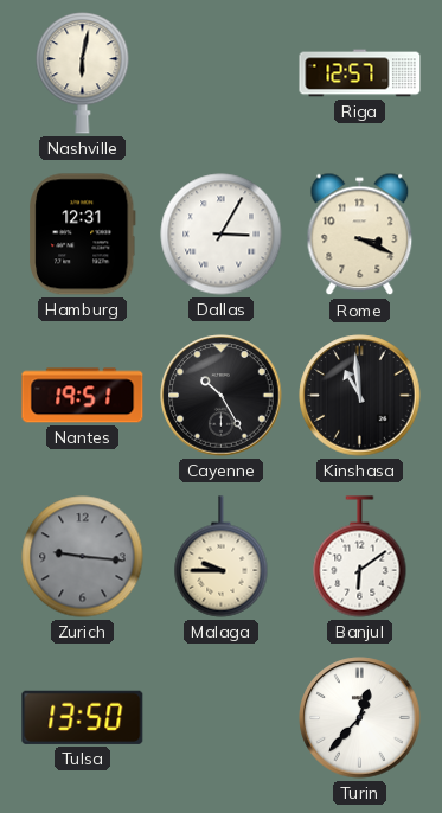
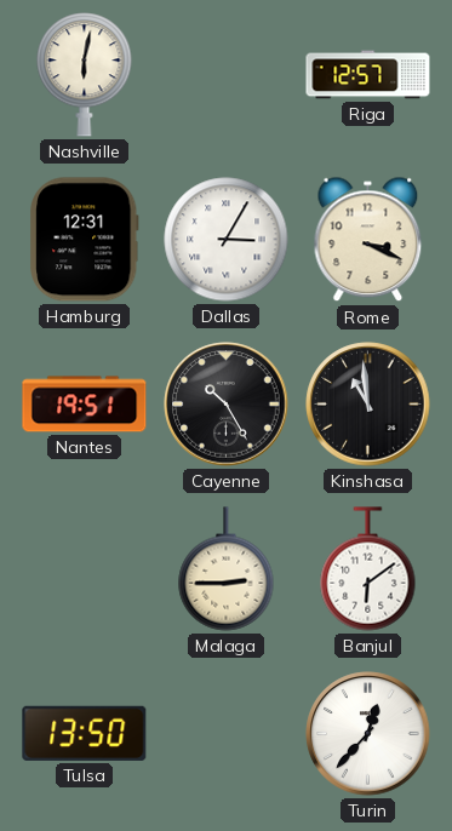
Zurich: 9:16 -> none
Malaga: 9:45 -> 2:45
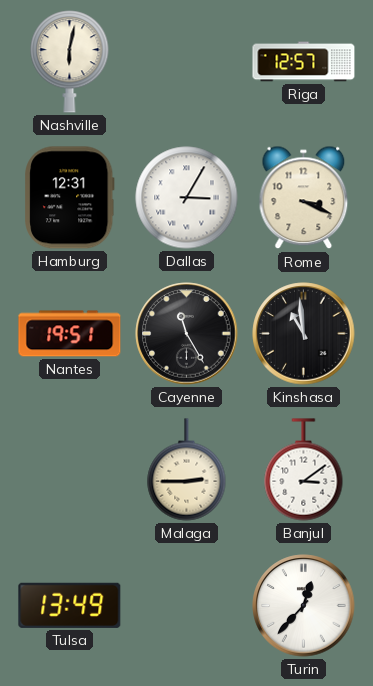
Cayenne: 10:25 -> 11:25
Banjul: 6:09 -> 3:09
Tulsa: 13:50 -> 13:49
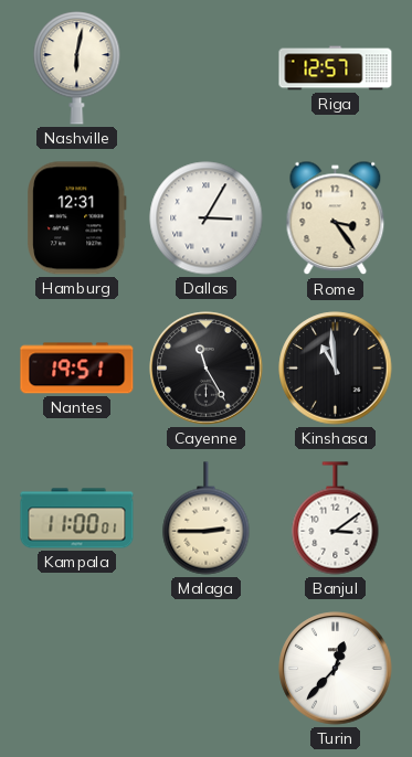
Rome: 3:19 -> 3:24
Kampala: none -> 11:00
Tulsa: 13:49 -> none
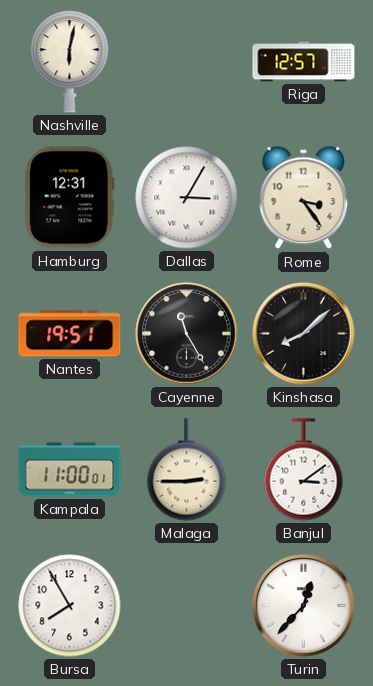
Kinshasa: 10:59 -> 8:08
Bursa: none -> 7:55
